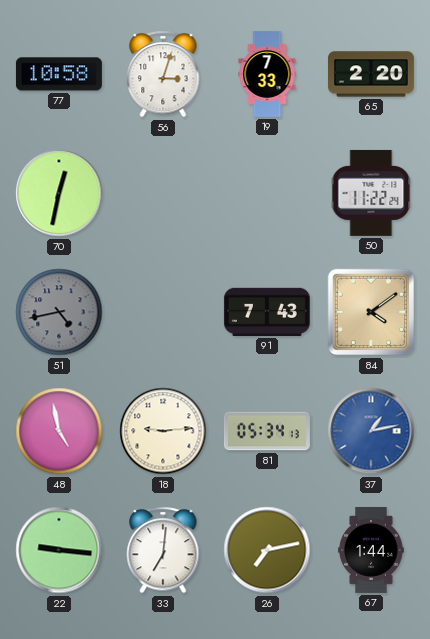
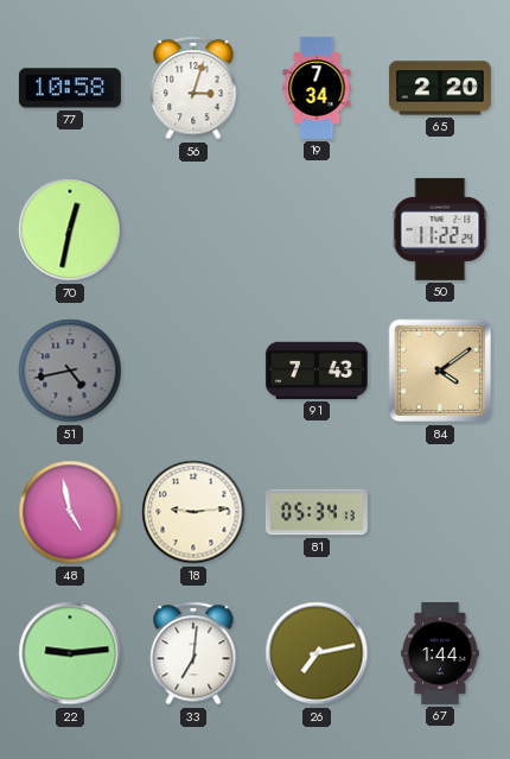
19: 7:33 -> 7:34
37: 1:13 -> none
22: 9:16 -> 9:14
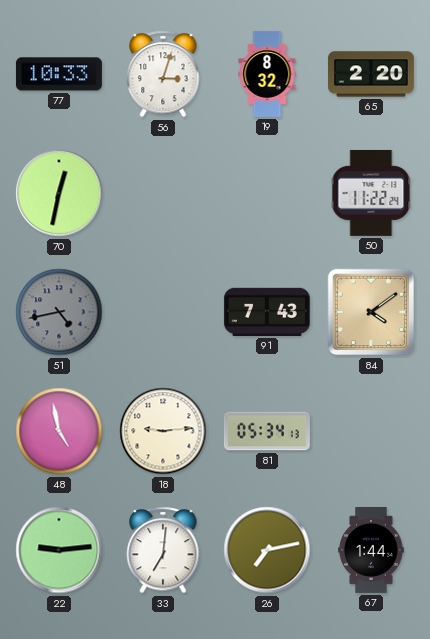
77: 10:58 -> 10:33
19: 7:34 -> 8:32
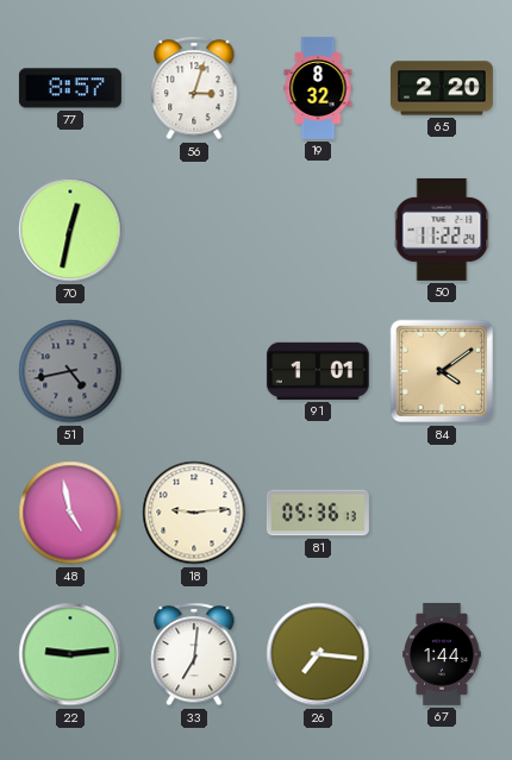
77: 10:33 -> 8:57
91: 7:43 -> 1:01
81: 05:34 -> 05:36
26: 7:13 -> 7:16
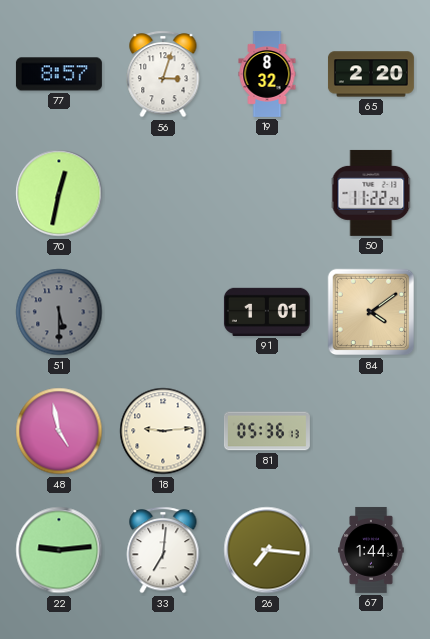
51: 4:43 -> 5:30
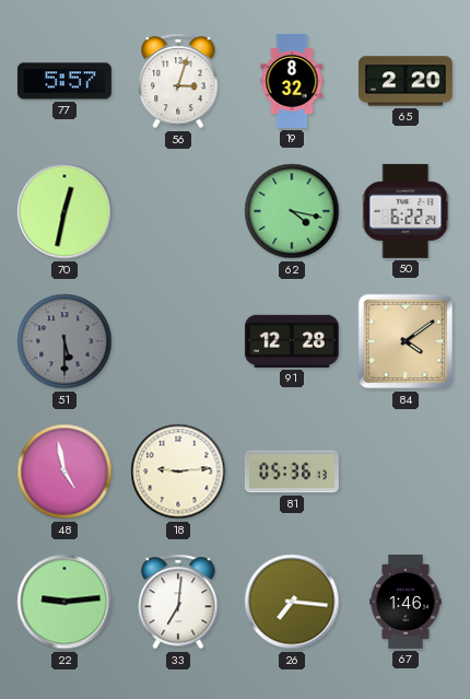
77: 8:57 -> 5:57
62: none -> 4:17
50: 11:22 -> 6:22
91: 1:01 -> 12:28
67: 1:44 -> 1:46
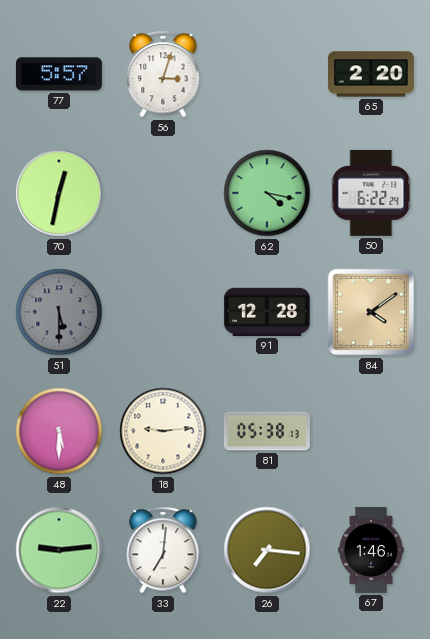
19: 8:32 -> none
48: 4:58 -> 5:30
81: 05:36 -> 05:38
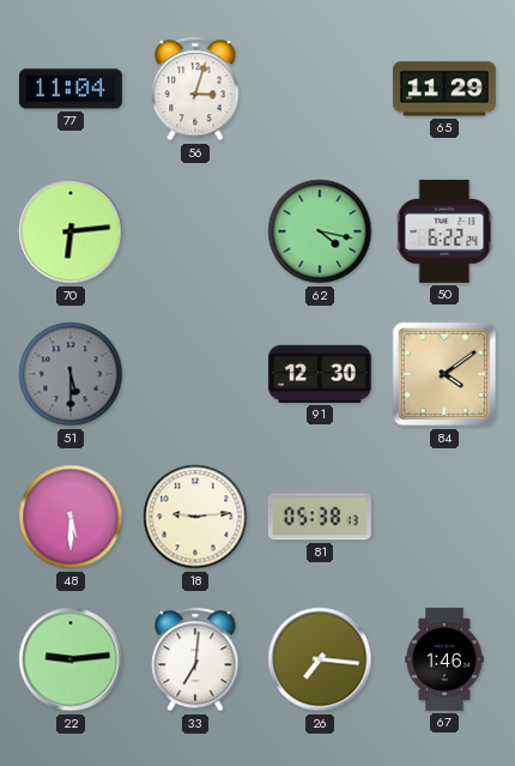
77: 5:57 -> 11:04
65: 2:20 -> 11:29
70: 12:32 -> 6:14
91: 12:28 -> 12:30
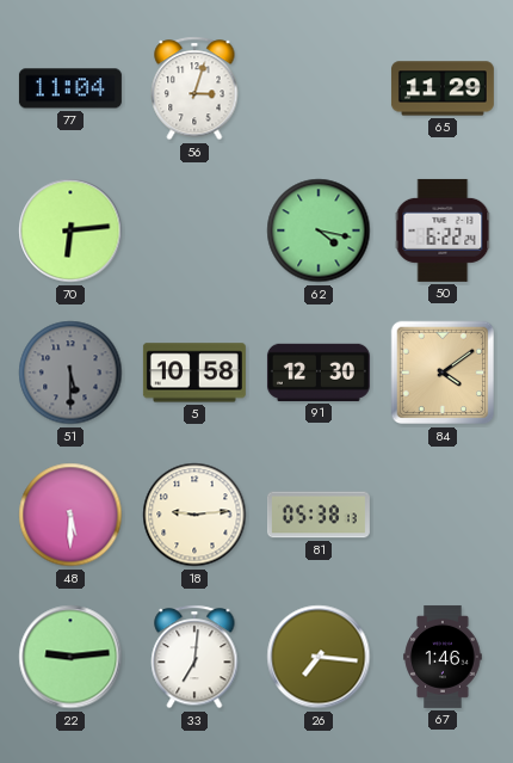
5: none -> 10:58
